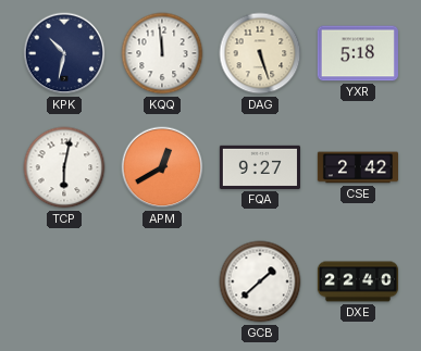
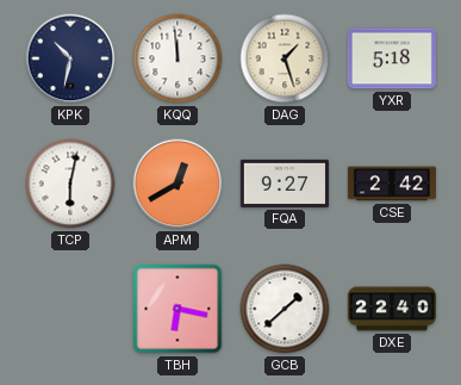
DAG: 5:27 -> 1:27
TBH: none -> 6:17
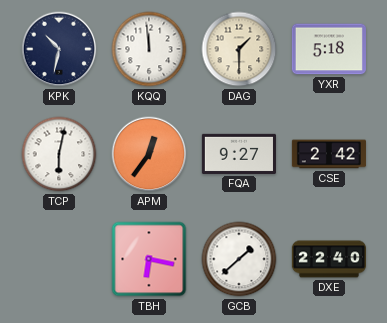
DAG: 1:27 -> 1:30
APM: 12:40 -> 12:36
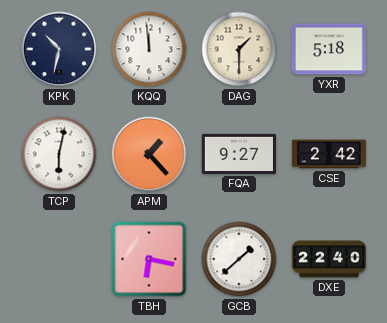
APM: 12:36 -> 1:23
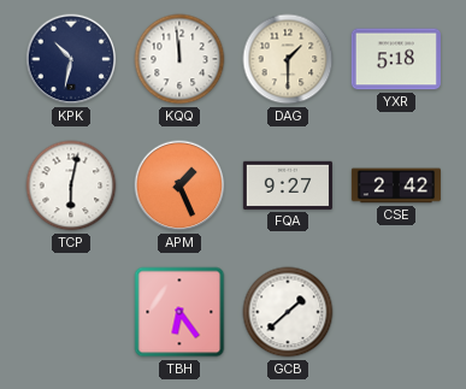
APM: 1:23 -> 1:26
TBH: 6:17 -> 6:24
DXE: 22:40 -> none
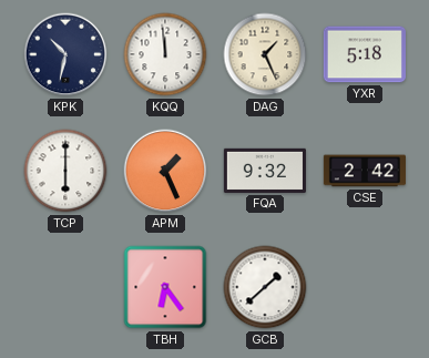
DAG: 1:30 -> 1:26
TCP: 6:02 -> 6:00
FQA: 9:27 -> 9:32
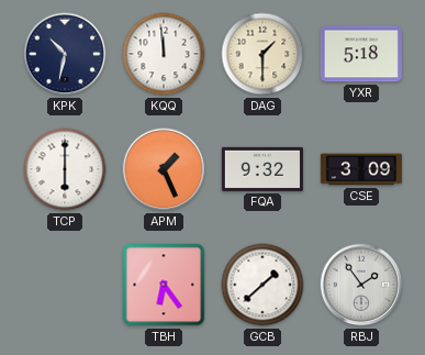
DAG: 1:26 -> 1:30
CSE: 2:42 -> 3:09
RBJ: none -> 1:54
